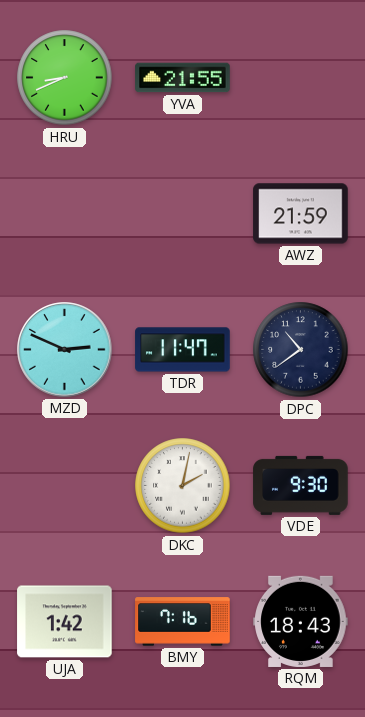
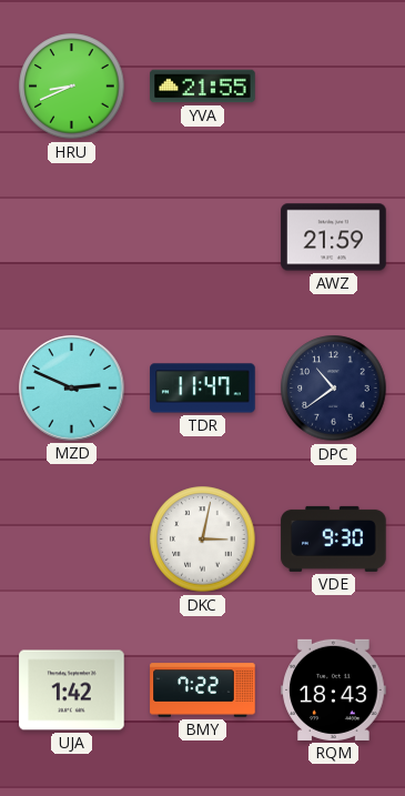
DKC: 2:02 -> 3:02
BMY: 7:16 -> 7:22
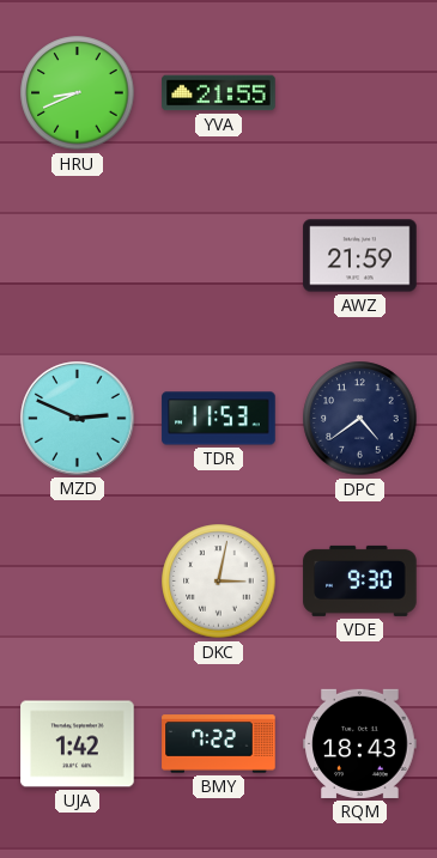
TDR: 11:47 -> 11:53
DPC: 10:39 -> 4:39
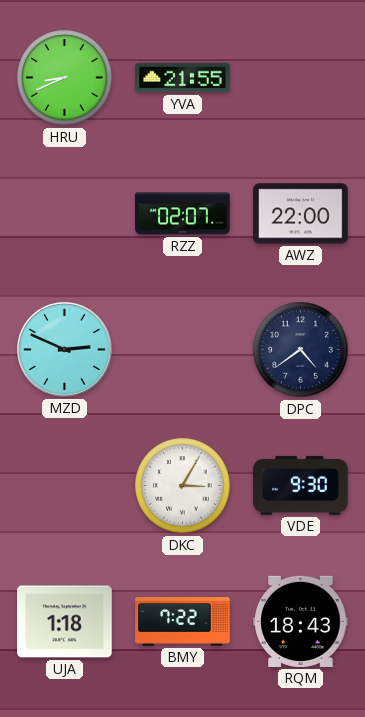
RZZ: none -> 02:07
AWZ: 21:59 -> 22:00
TDR: 11:53 -> none
DKC: 3:02 -> 3:05
UJA: 1:42 -> 1:18
